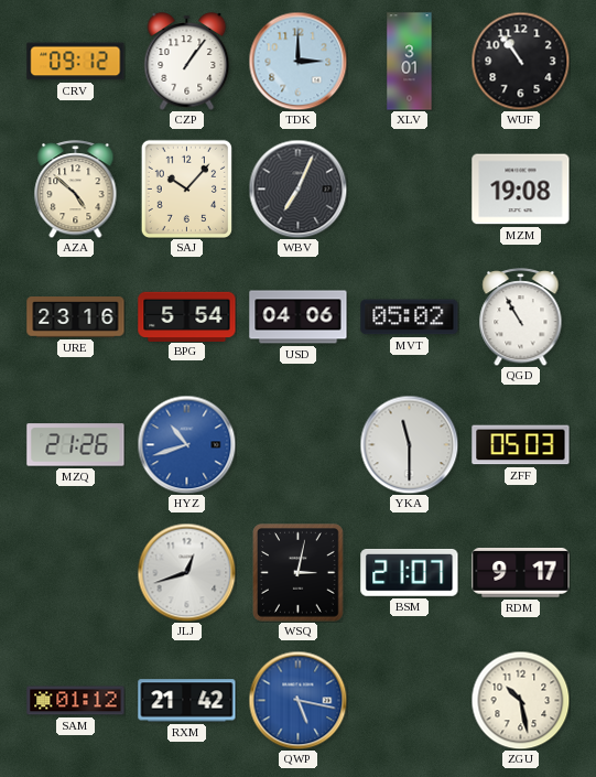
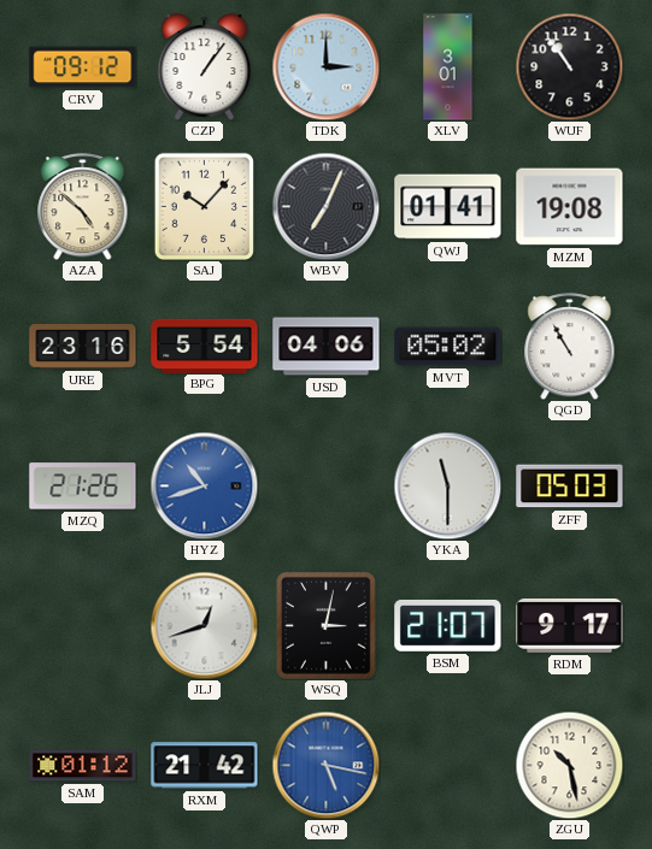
QWJ: none -> 01:41
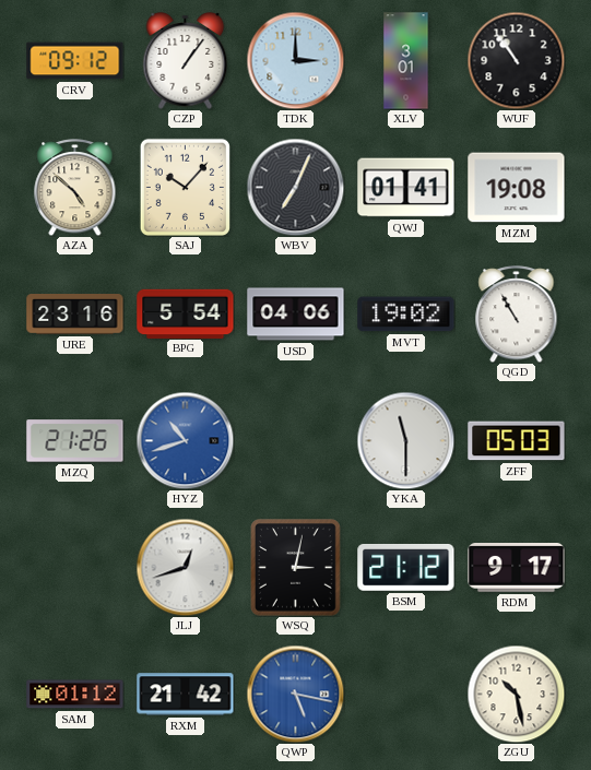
MVT: 05:02 -> 19:02
BSM: 21:07 -> 21:12
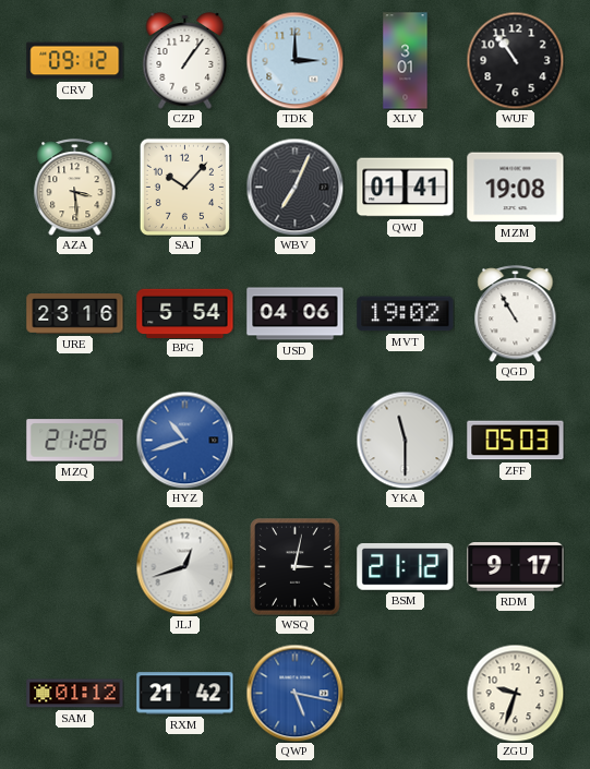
AZA: 4:52 -> 3:29
ZGU: 10:28 -> 9:33
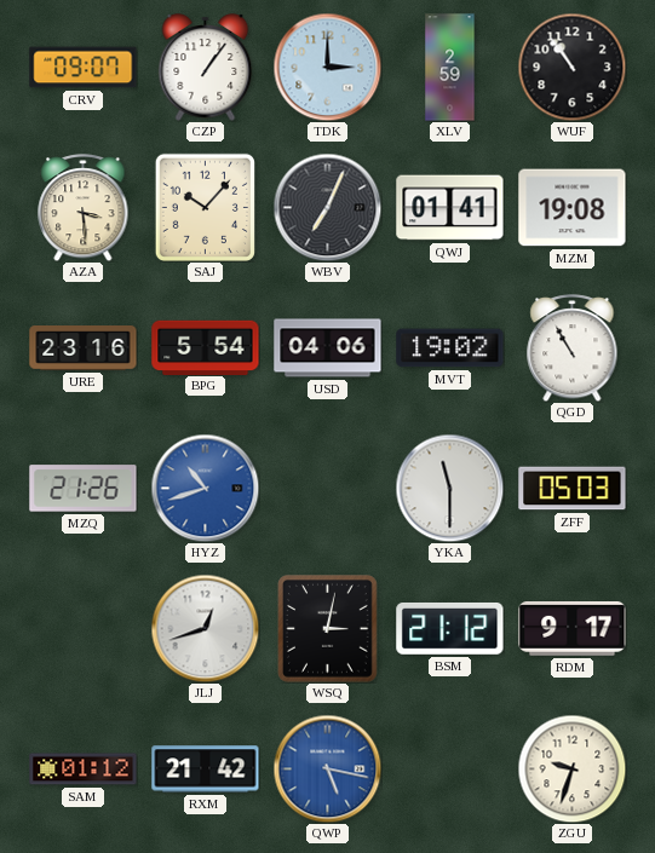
CRV: 09:12 -> 09:07
XLV: 3:01 -> 2:59
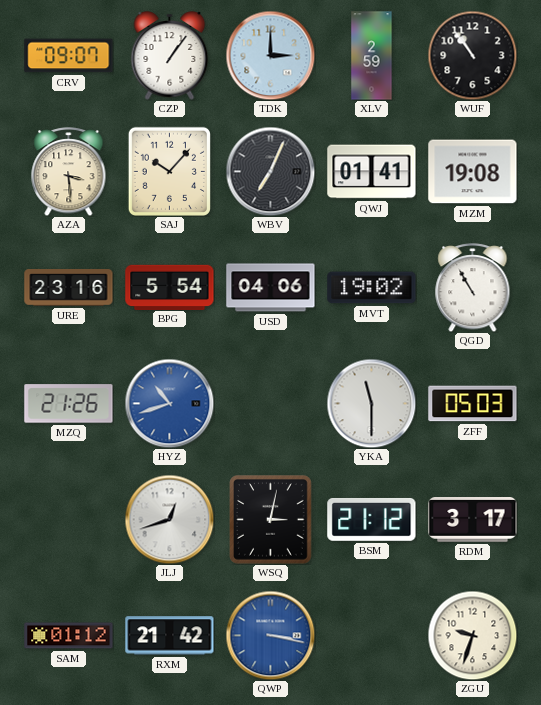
RDM: 9:17 -> 3:17
QWP: 5:17 -> 3:17
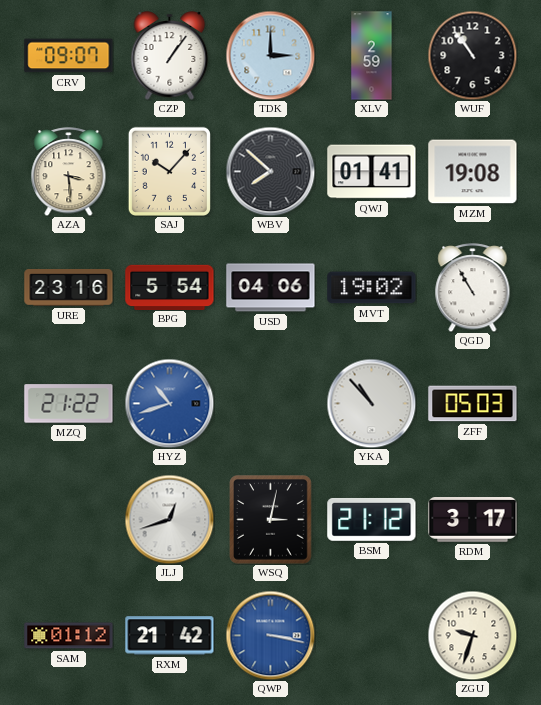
WBV: 7:04 -> 7:52
MZQ: 21:26 -> 21:22
YKA: 11:30 -> 10:53
